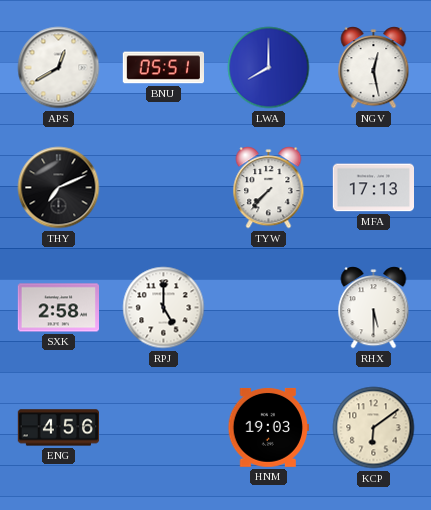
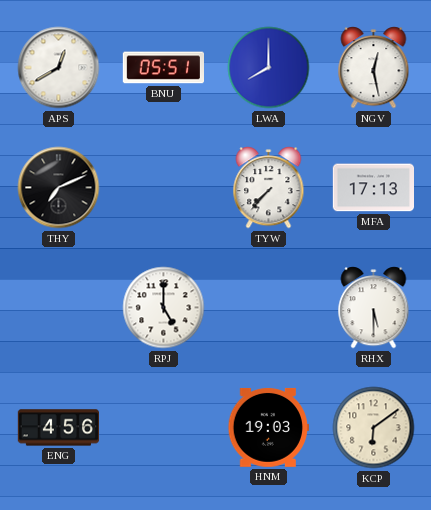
SXK: 2:58 -> none
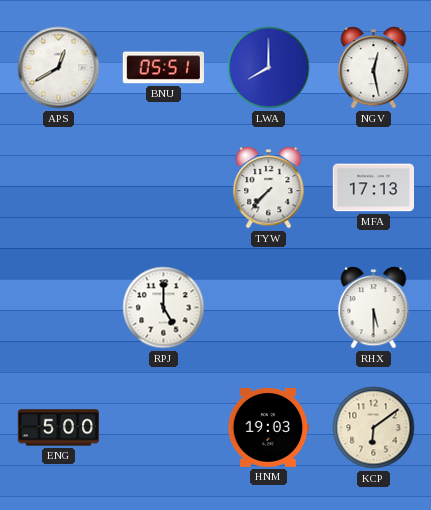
THY: 7:11 -> none
ENG: 4:56 -> 5:00
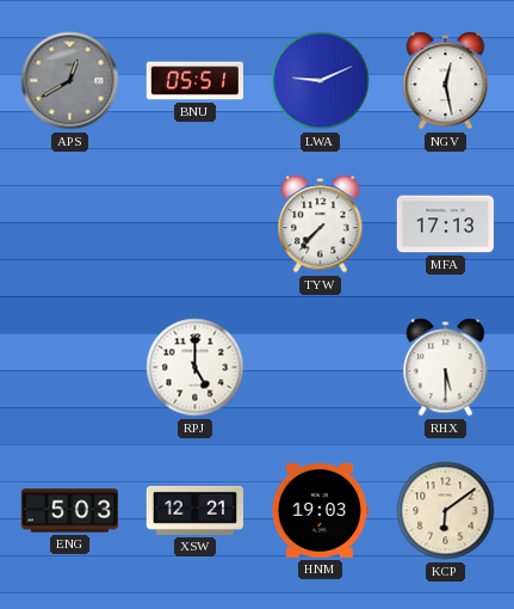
APS dial: white -> grey
LWA: 8:00 -> 9:11
ENG: 5:00 -> 5:03
XSW: none -> 12:21
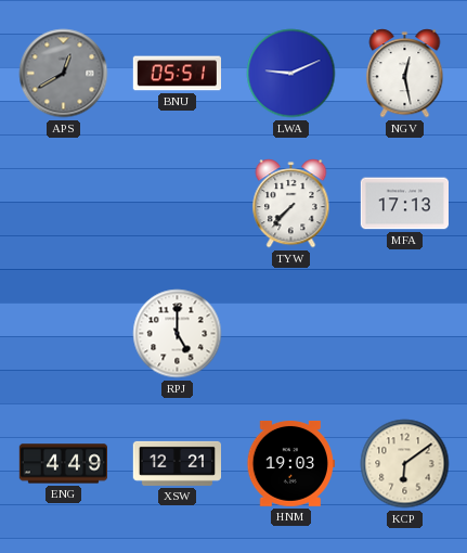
RHX: 5:30 -> none
ENG: 5:03 -> 4:49
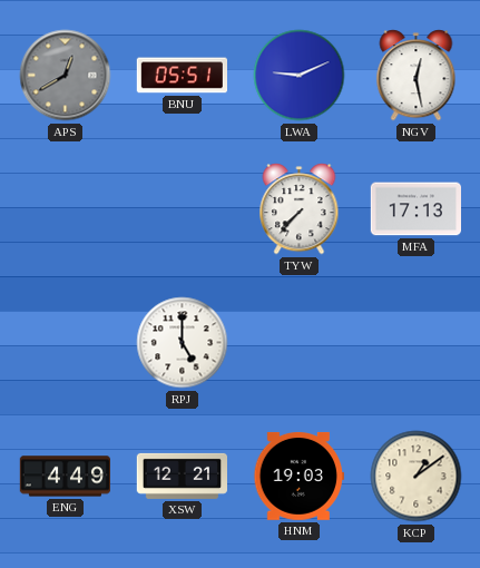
KCP: 6:09 -> 1:09
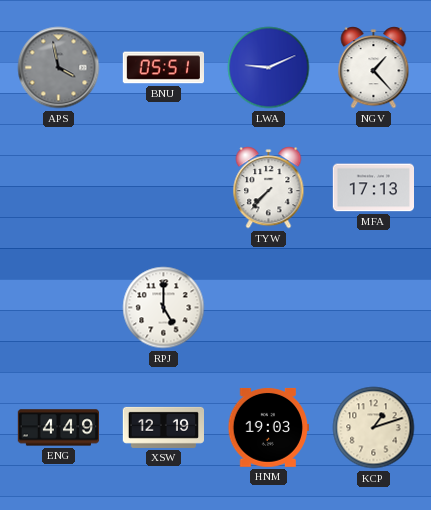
APS: 12:40 -> 3:58
NGV: 12:28 -> 1:23
XSW: 12:21 -> 12:19
KCP: 1:09 -> 1:12
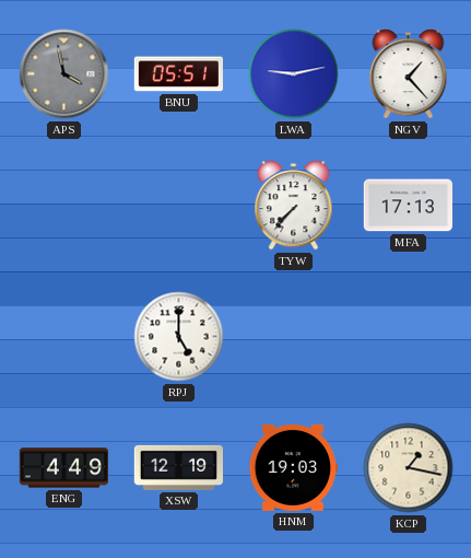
LWA: 9:11 -> 9:13
KCP: 1:12 -> 1:17
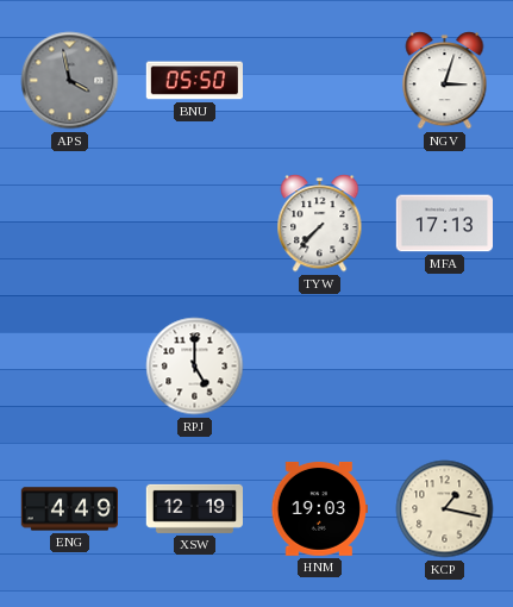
BNU: 05:51 -> 05:50
LWA: 9:13 -> none
NGV: 1:23 -> 3:03
